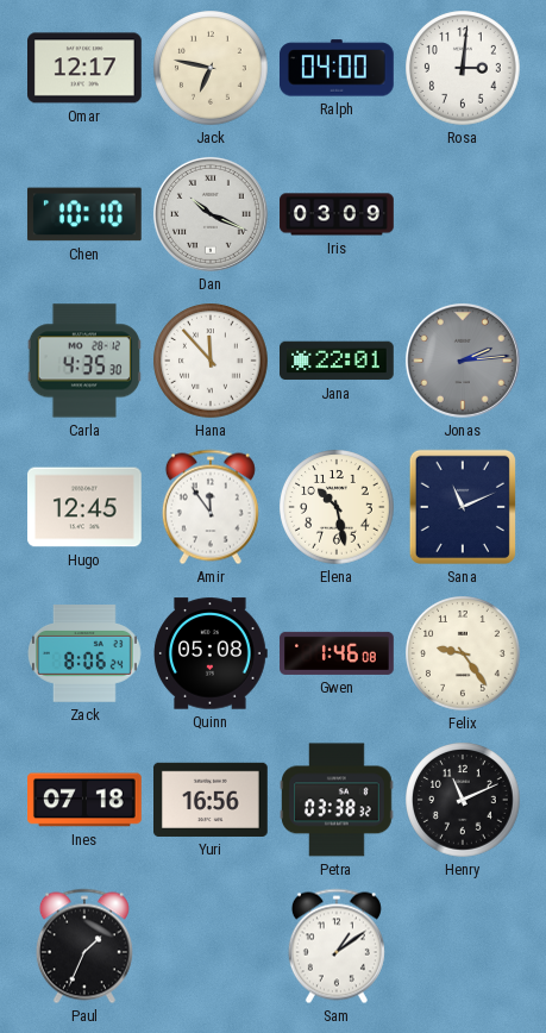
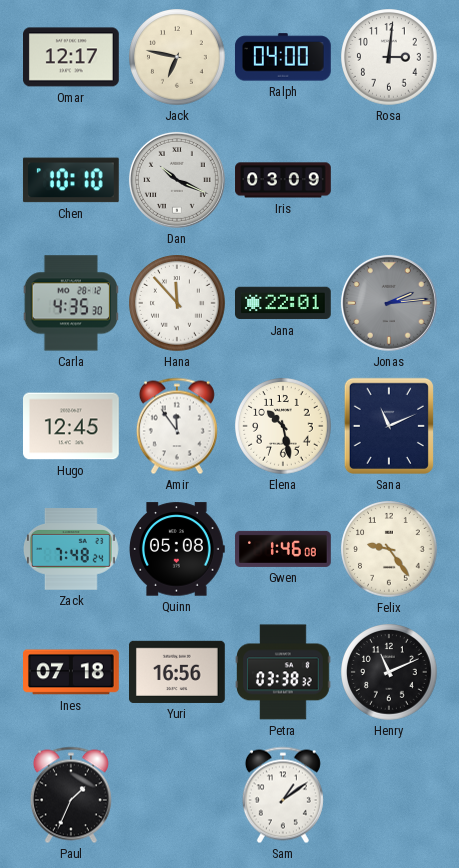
Zack: 8:06 -> 7:48
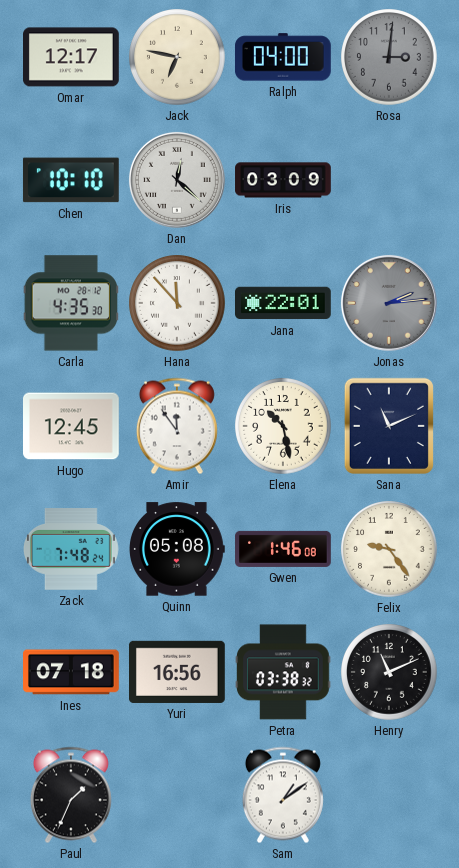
Rosa dial: white -> grey
Dan: 10:19 -> 12:22
